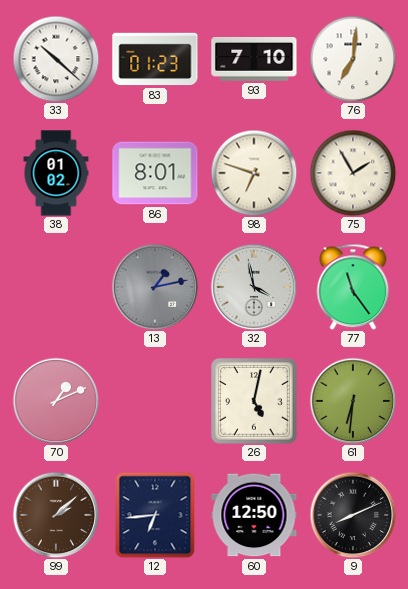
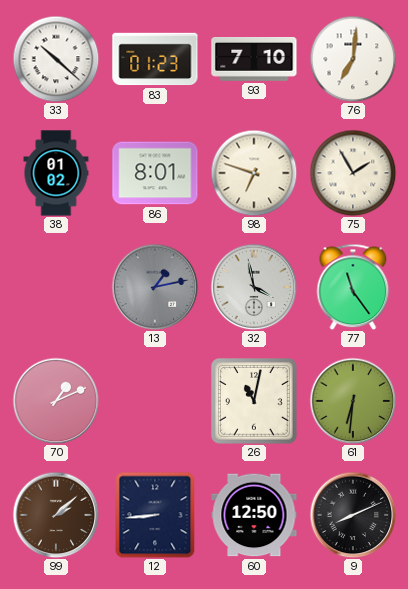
26: 5:02 -> 11:02
12: 6:44 -> 8:44
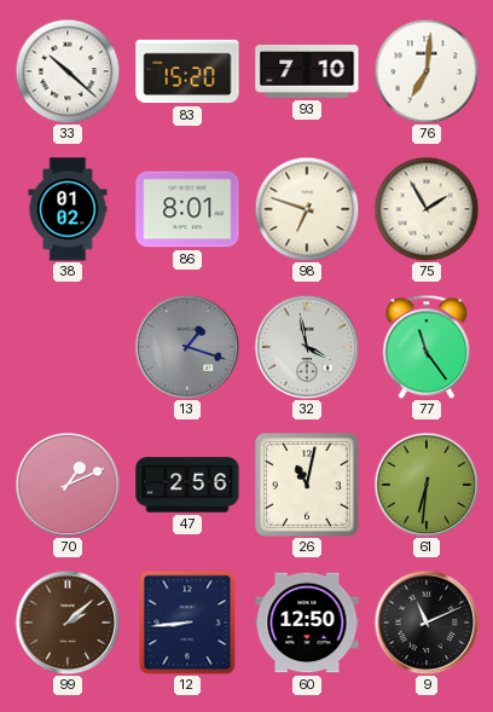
83: 01:23 -> 15:20
13: 1:13 -> 1:18
47: none -> 2:56
9: 8:11 -> 11:11
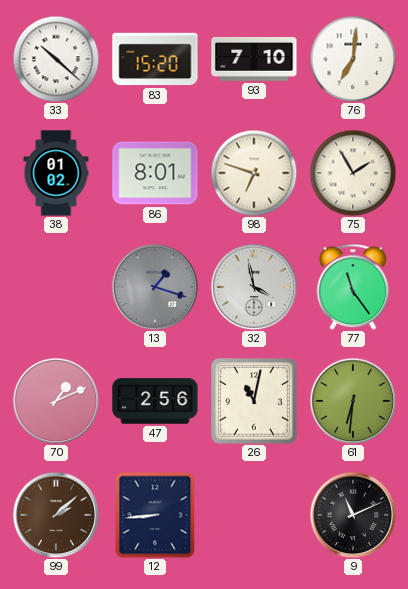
60: 12:50 -> none
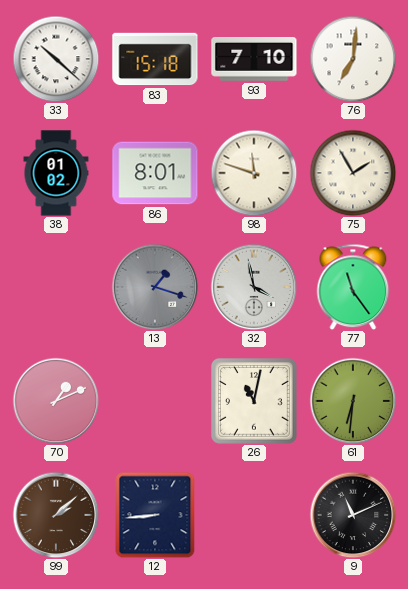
83: 15:20 -> 15:18
98: 6:48 -> 11:48
47: 2:56 -> none
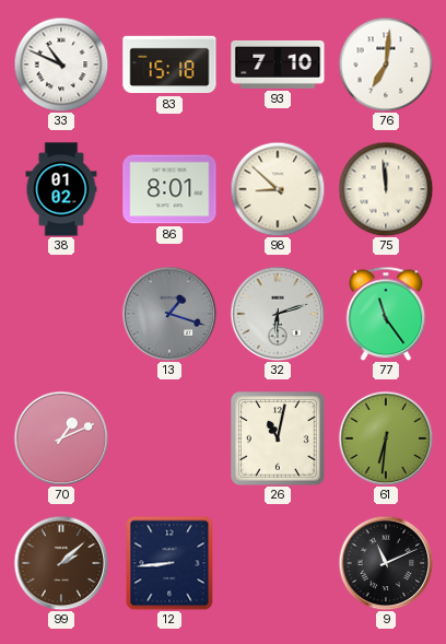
33: 10:22 -> 10:49
98: 11:48 -> 8:52
75: 1:55 -> 11:59
32: 3:58 -> 6:12
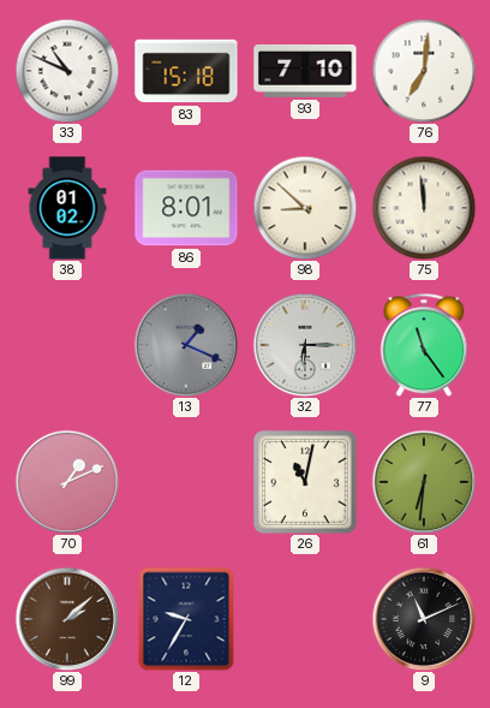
13: 1:18 -> 1:19
32: 6:12 -> 6:15
12: 8:44 -> 9:35
